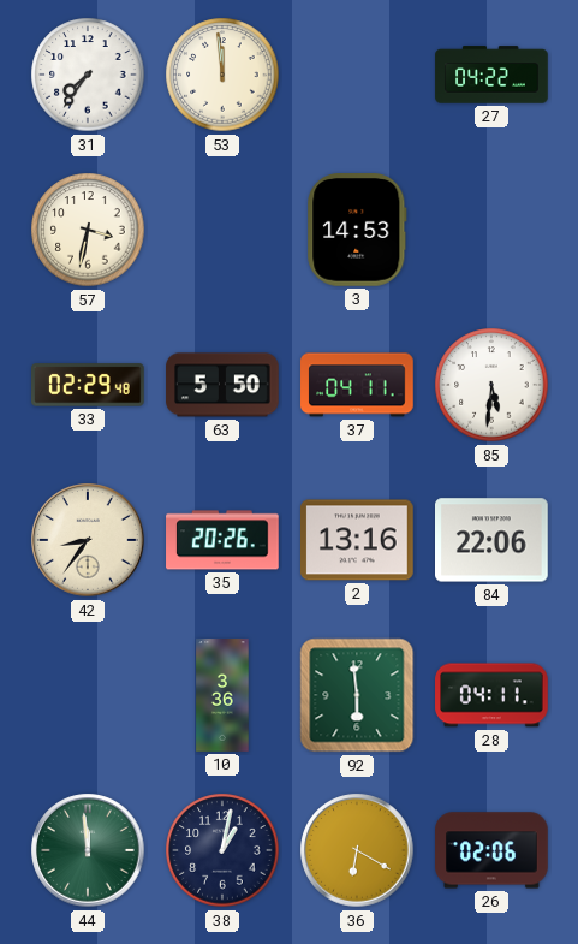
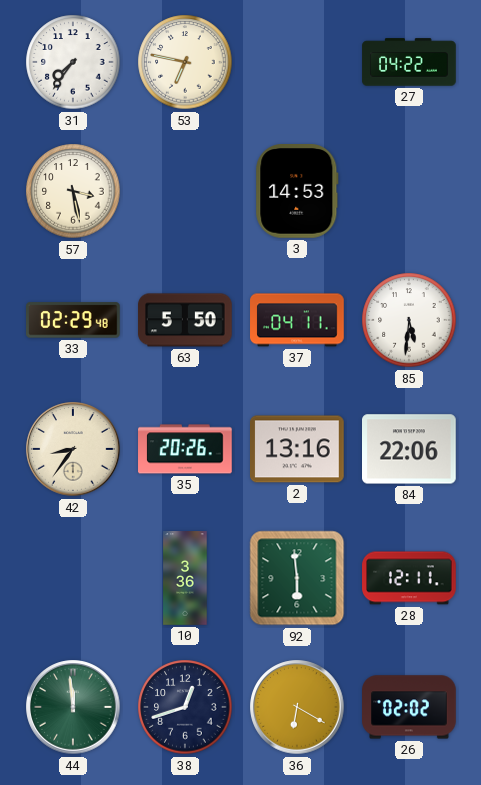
53: 11:59 -> 6:47
57: 3:32 -> 3:28
28: 04:11 -> 12:11
38: 1:02 -> 12:42
26: 02:06 -> 02:02
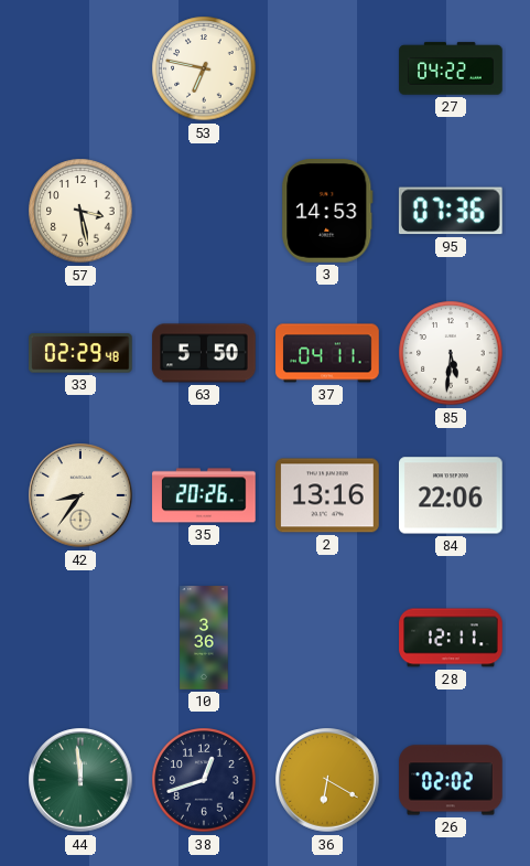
31: 7:36 -> none
95: none -> 07:36
92: 5:59 -> none
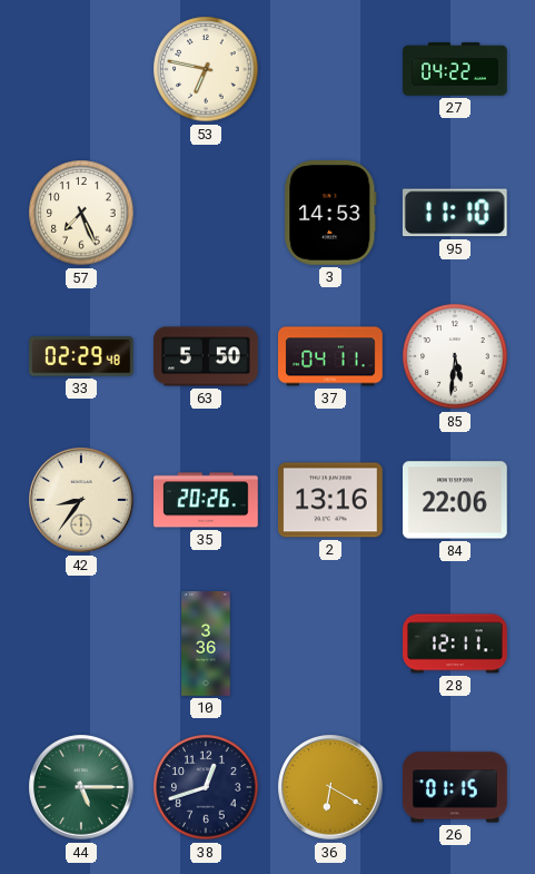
57: 3:28 -> 7:26
95: 07:36 -> 11:10
44: 11:59 -> 5:15
26: 02:02 -> 01:15
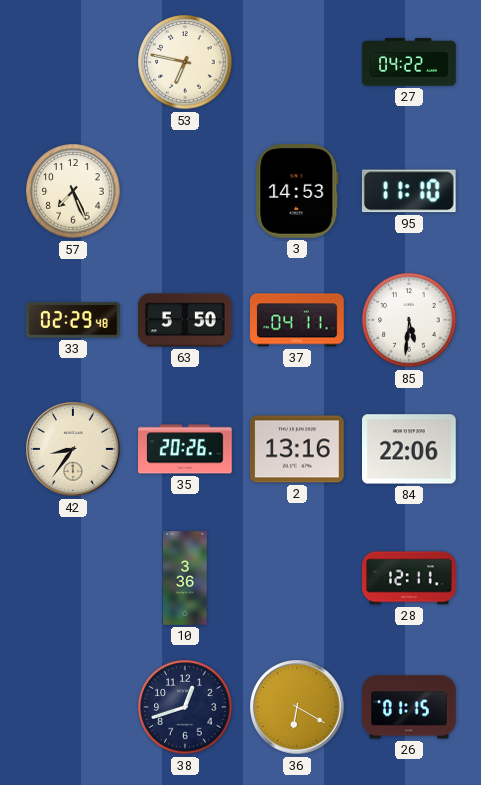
44: 5:15 -> none
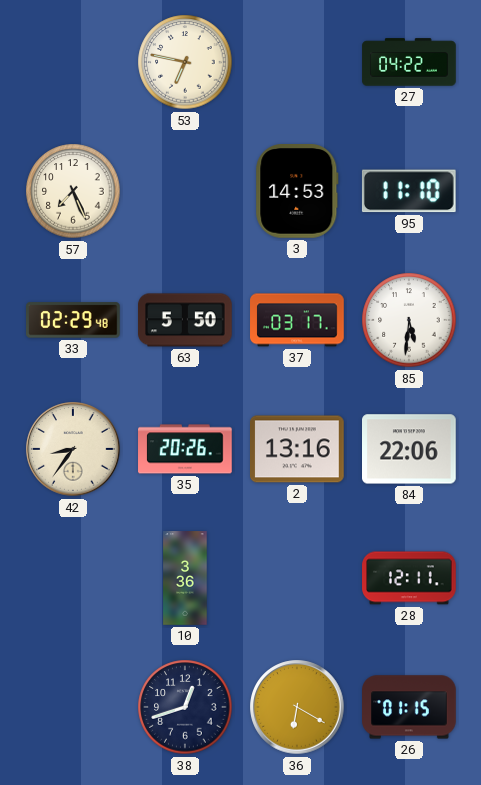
37: 04:11 -> 03:17
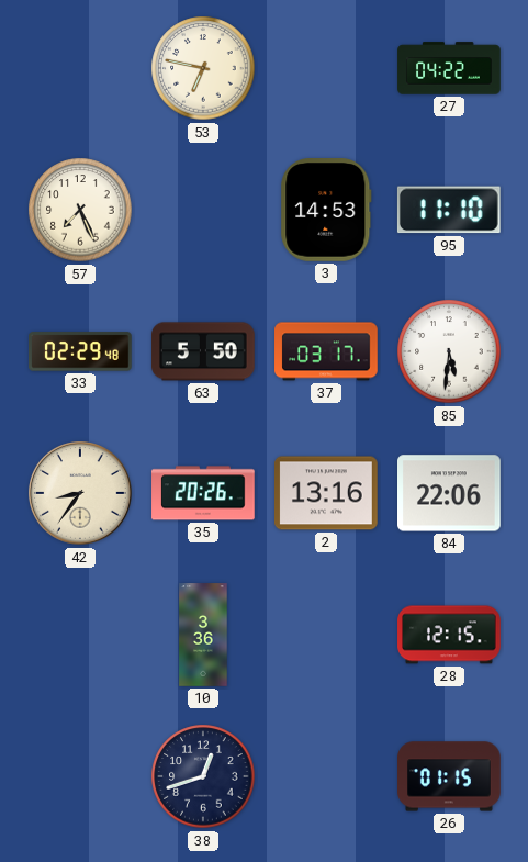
28: 12:11 -> 12:15
36: 6:20 -> none
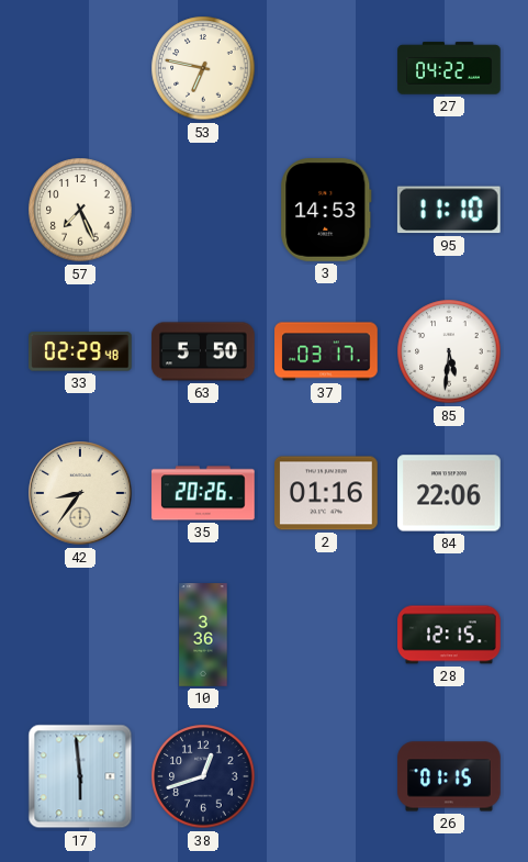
2: 13:16 -> 01:16
17: none -> 5:59
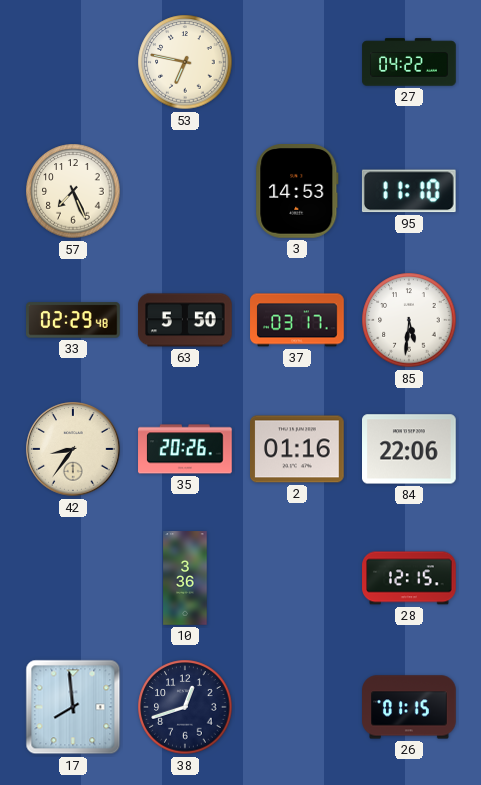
17: 5:59 -> 7:59
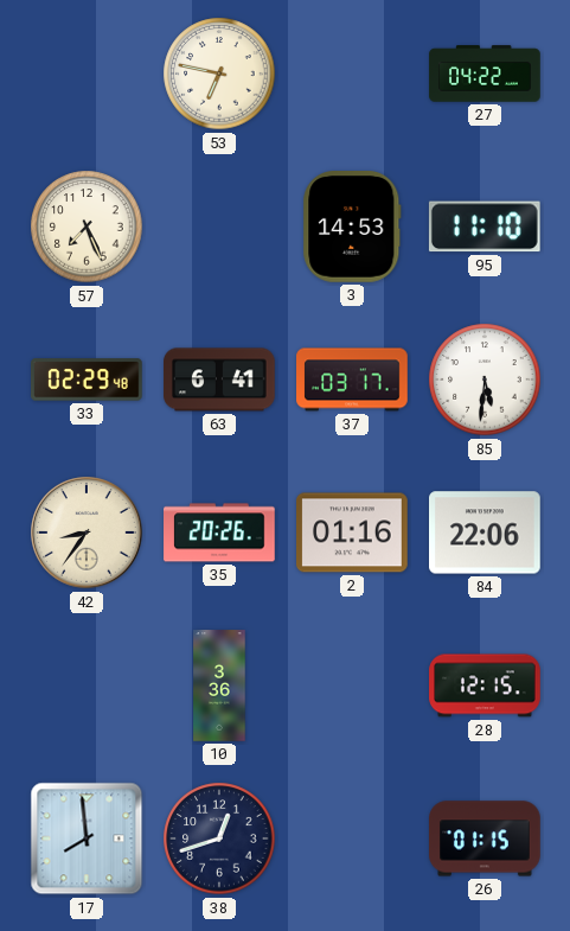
63: 5:50 -> 6:41
